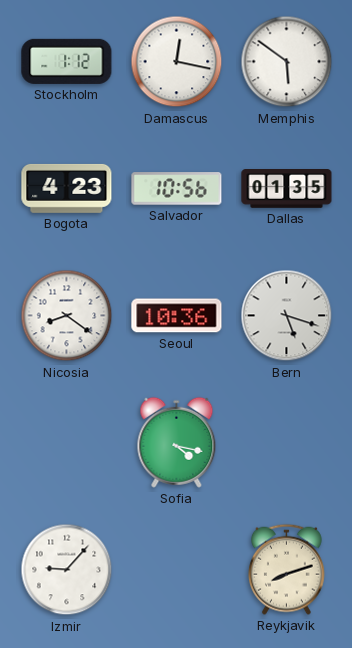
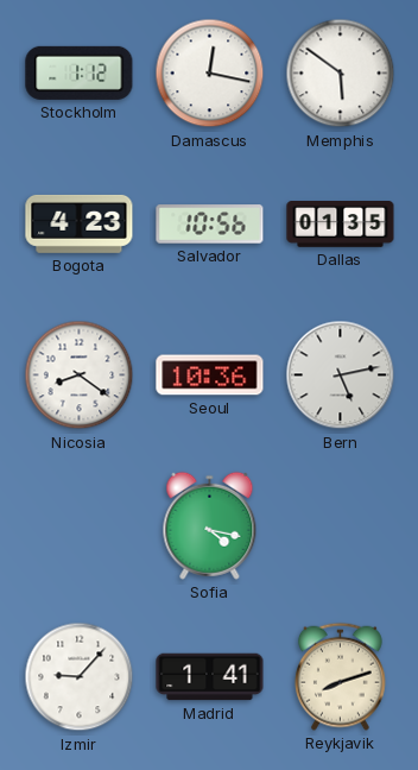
Bern: 5:18 -> 5:13
Madrid: none -> 1:41
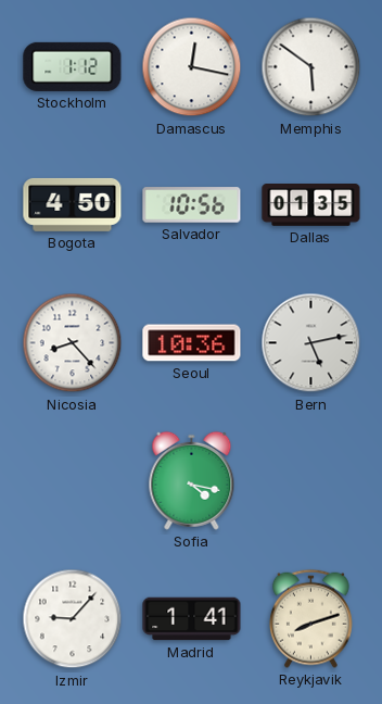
Bogota: 4:23 -> 4:50
Nicosia: 8:21 -> 8:23
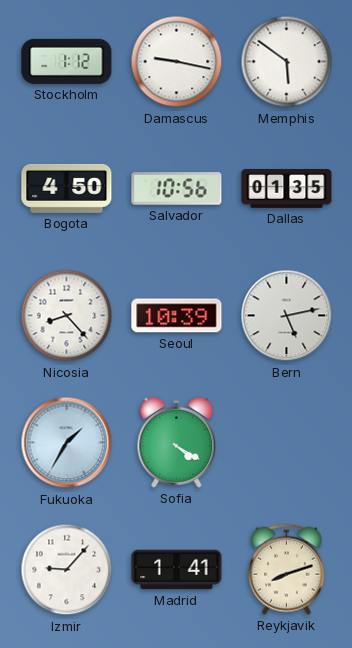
Damascus: 12:17 -> 9:17
Seoul: 10:36 -> 10:39
Fukuoka: none -> 1:35
Sofia: 4:17 -> 4:20
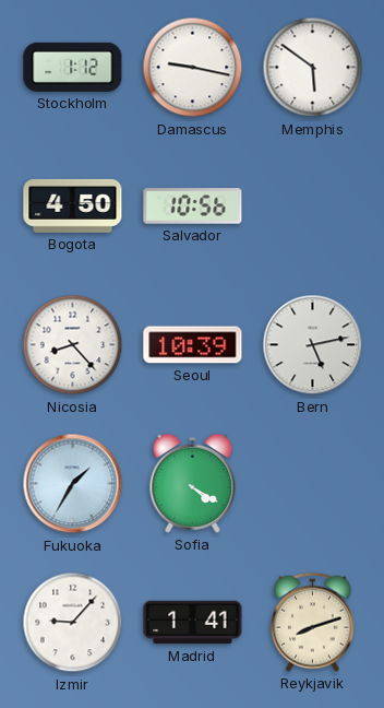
Dallas: 01:35 -> none
